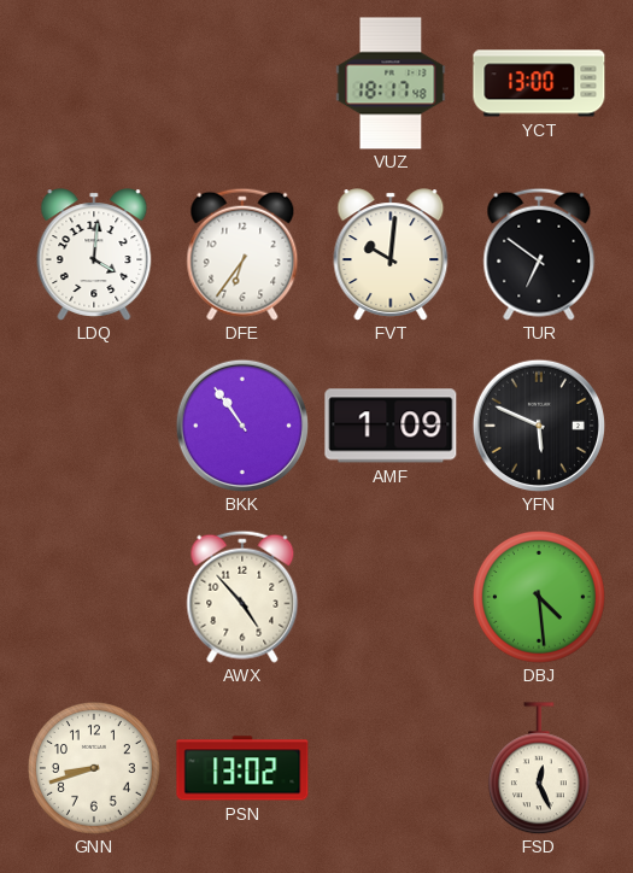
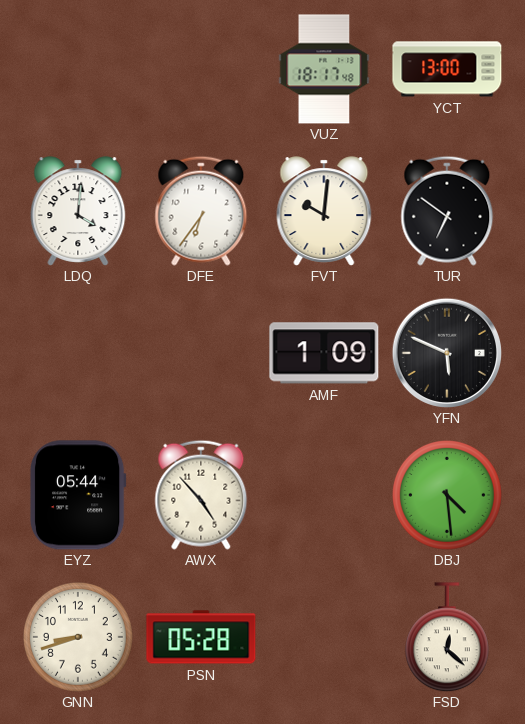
BKK: 10:54 -> none
EYZ: none -> 05:44
PSN: 13:02 -> 05:28
FSD: 12:26 -> 12:22
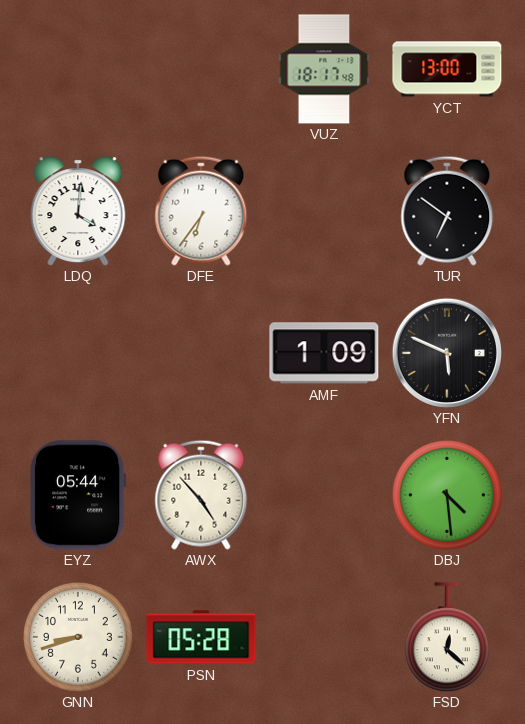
FVT: 10:01 -> none
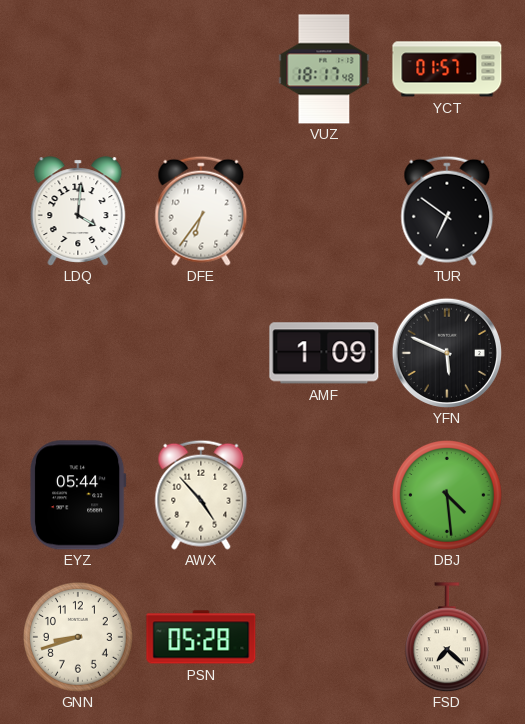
YCT: 13:00 -> 01:57
FSD: 12:22 -> 7:22
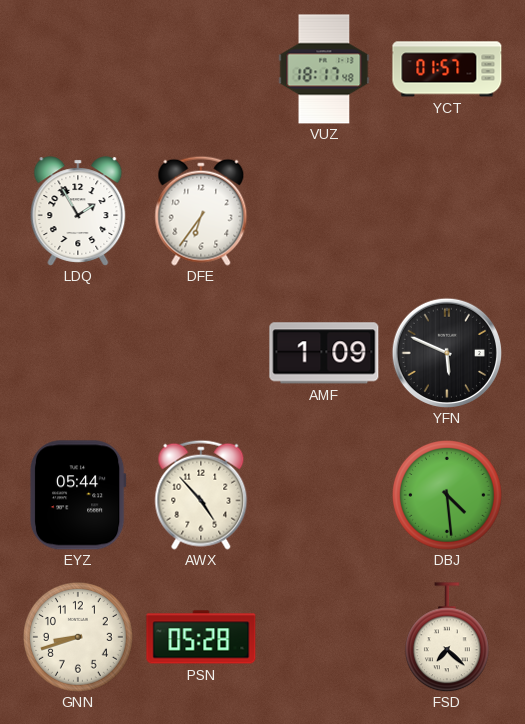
LDQ: 4:01 -> 1:55
TUR: 6:51 -> none
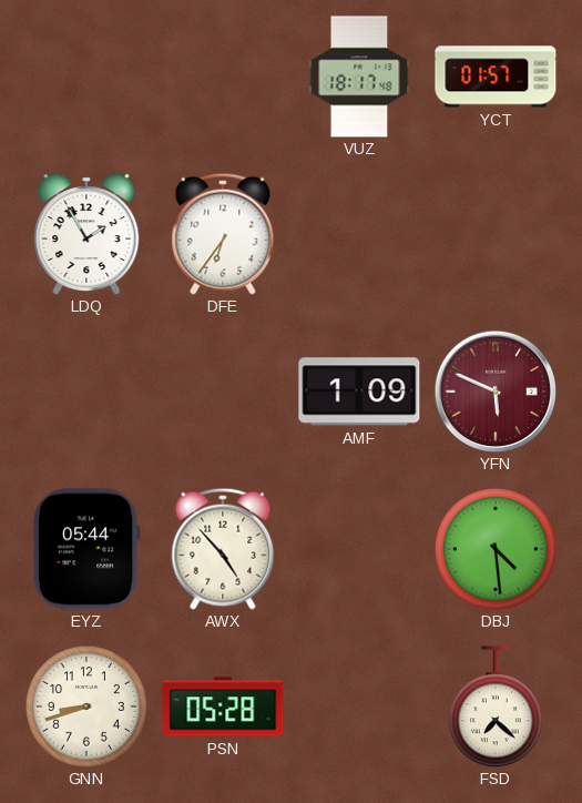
YFN dial: black -> burgundy
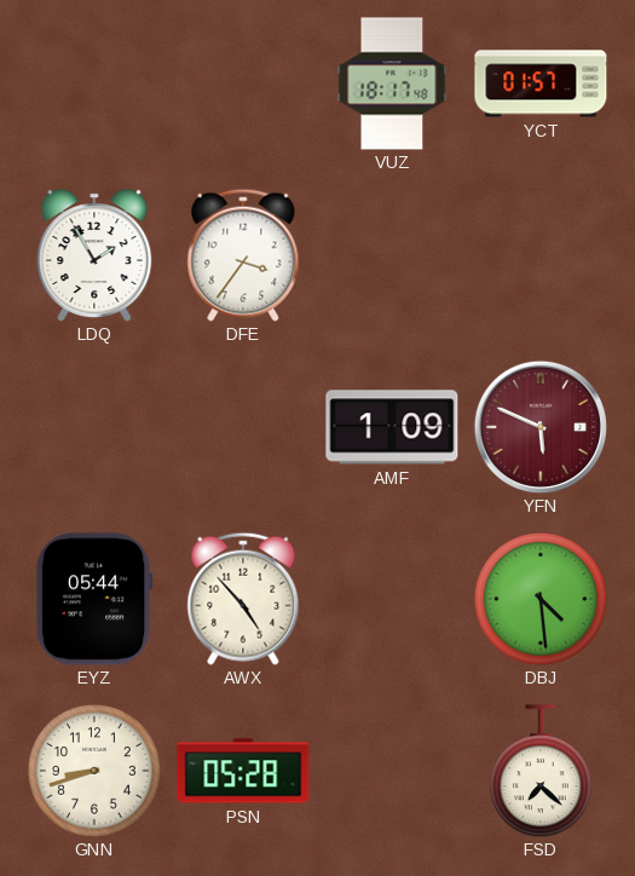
DFE: 6:36 -> 3:36
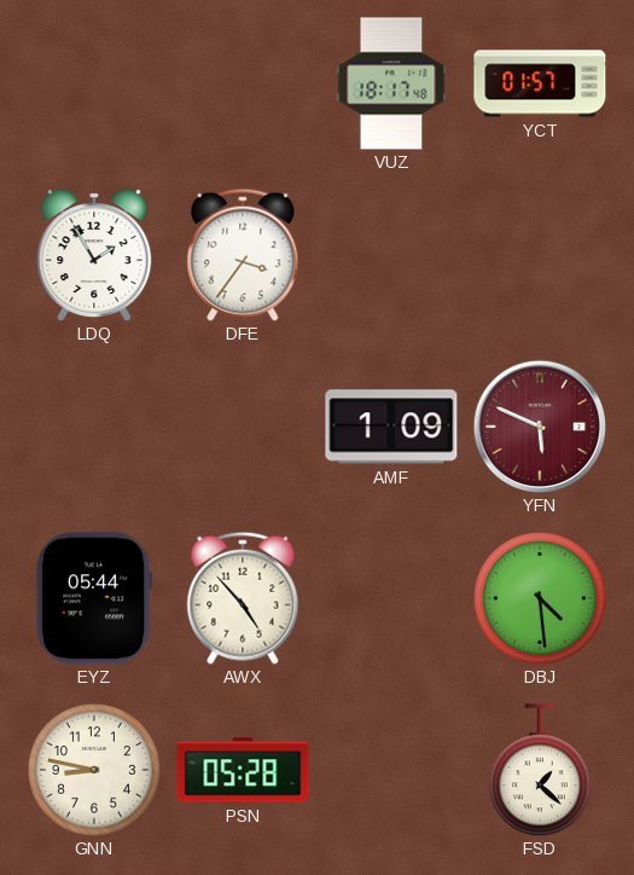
GNN: 8:42 -> 8:47
FSD: 7:22 -> 1:22
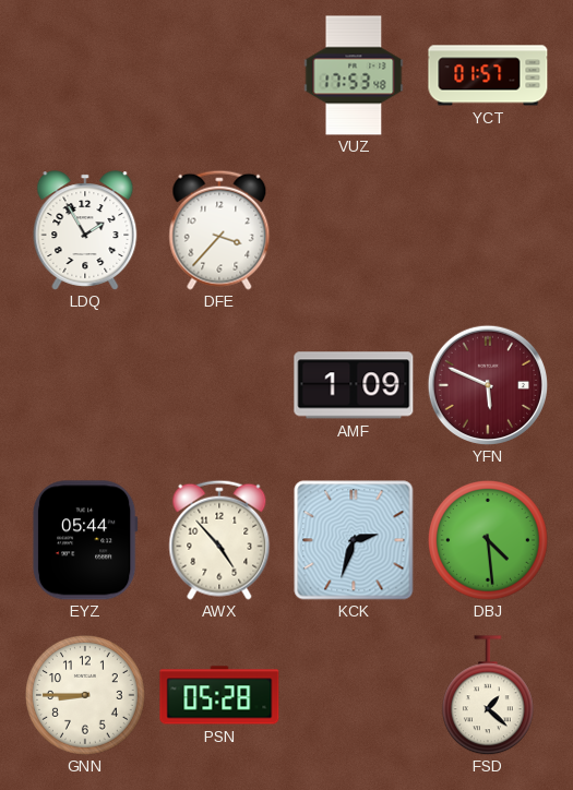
VUZ: 18:17 -> 17:53
DFE: 3:36 -> 3:37
KCK: none -> 2:33
GNN: 8:47 -> 8:45
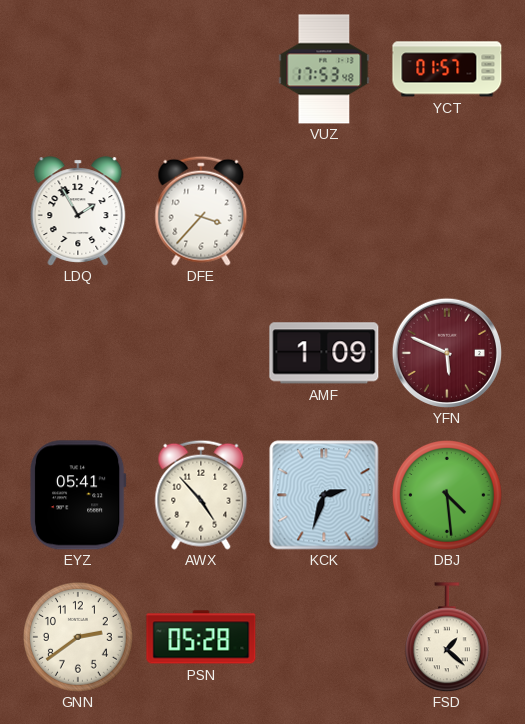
EYZ: 05:44 -> 05:41
GNN: 8:45 -> 2:39
